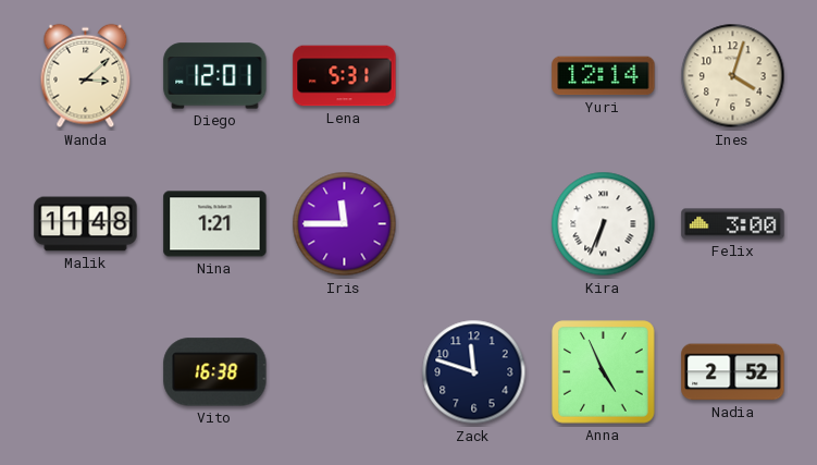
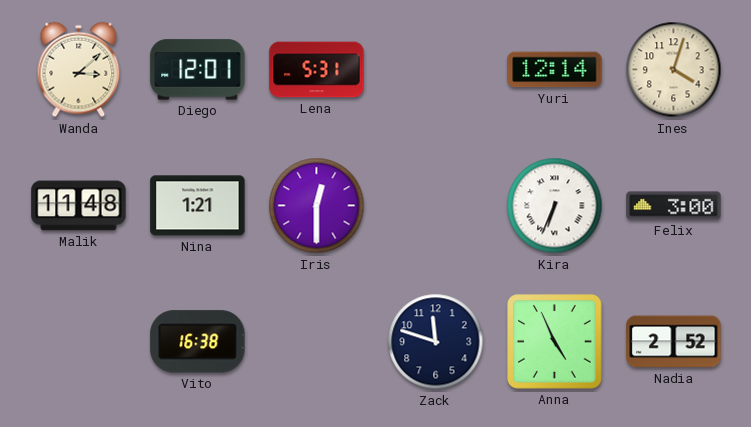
Iris: 11:45 -> 12:30
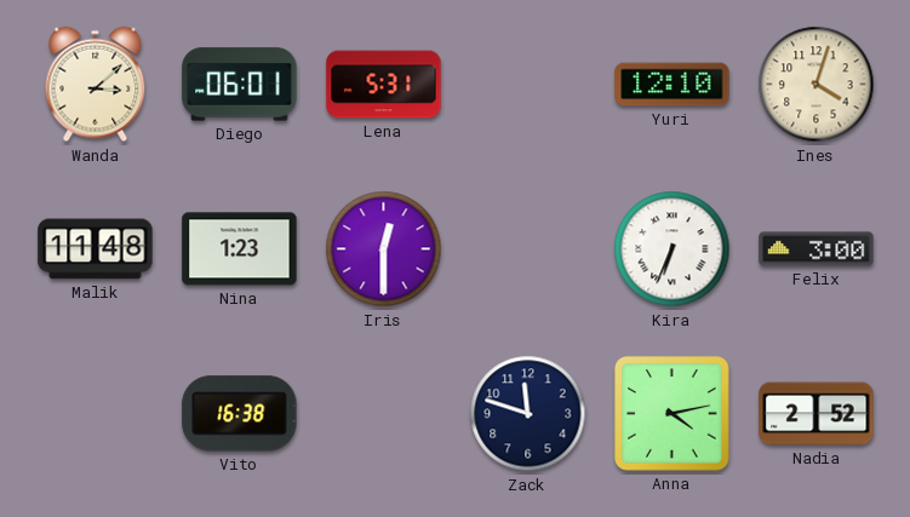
Diego: 12:01 -> 06:01
Yuri: 12:14 -> 12:10
Nina: 1:21 -> 1:23
Anna: 4:56 -> 4:13
